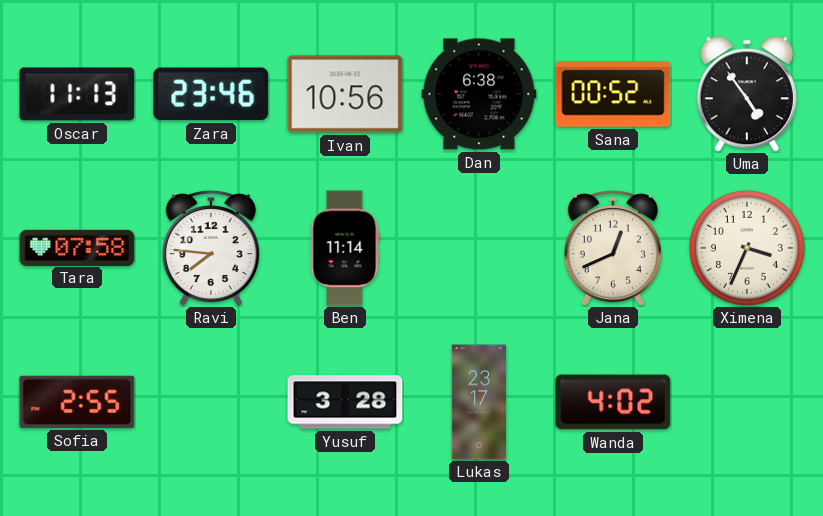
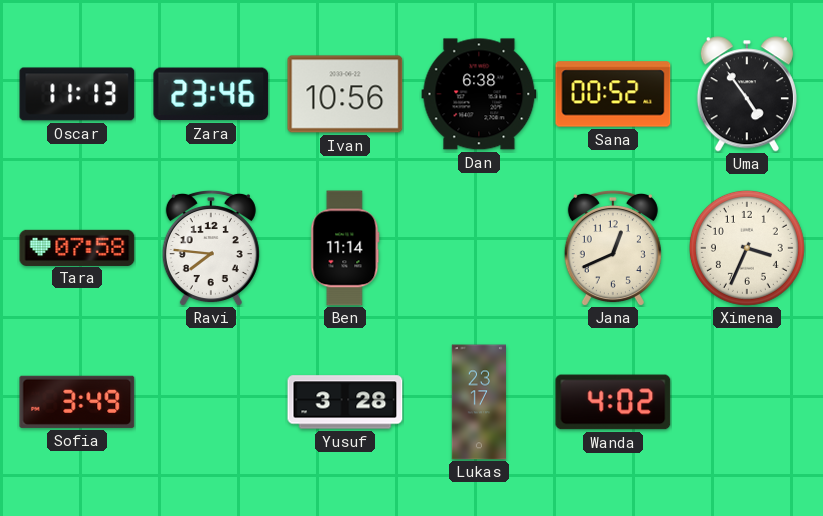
Sofia: 2:55 -> 3:49
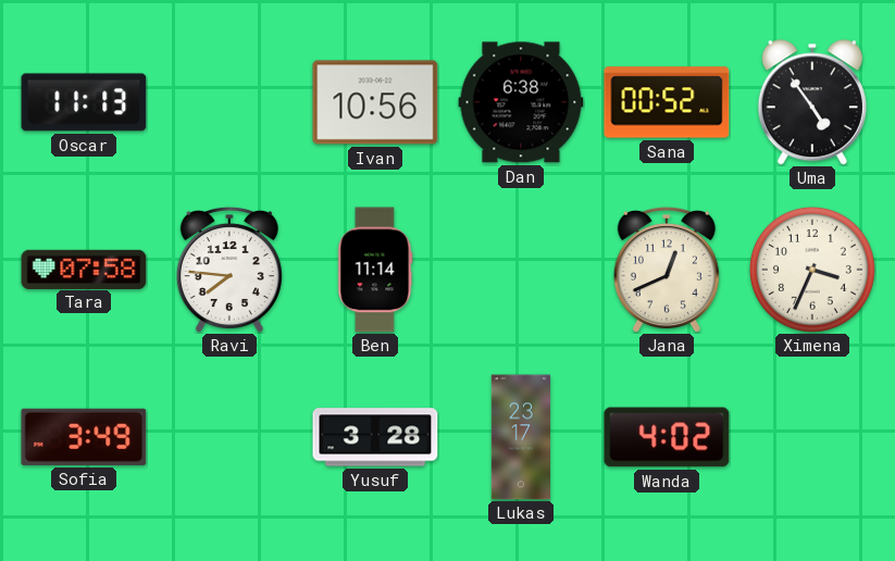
Zara: 23:46 -> none
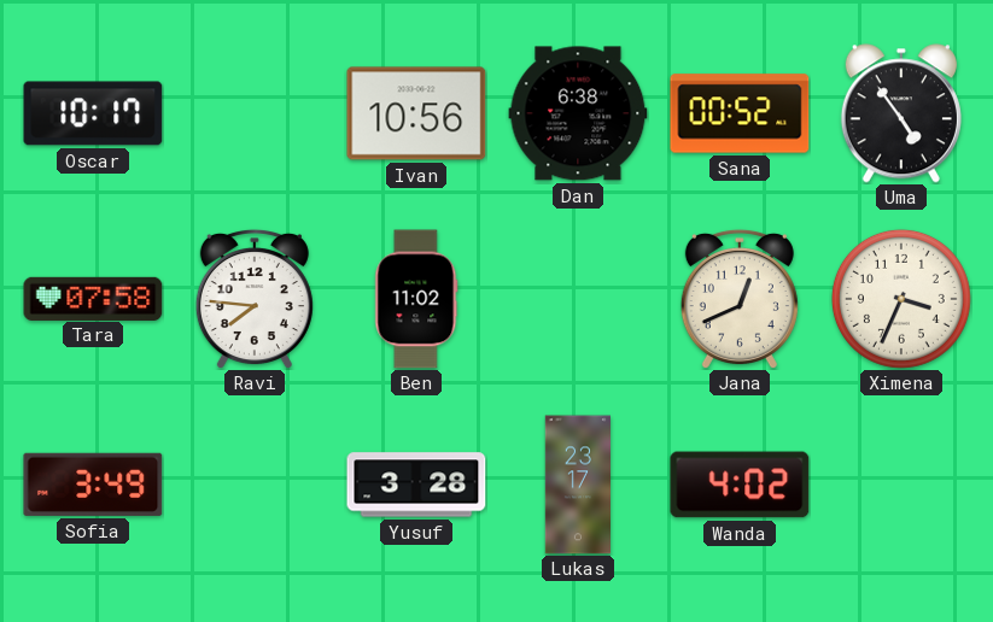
Oscar: 11:13 -> 10:17
Ben: 11:14 -> 11:02
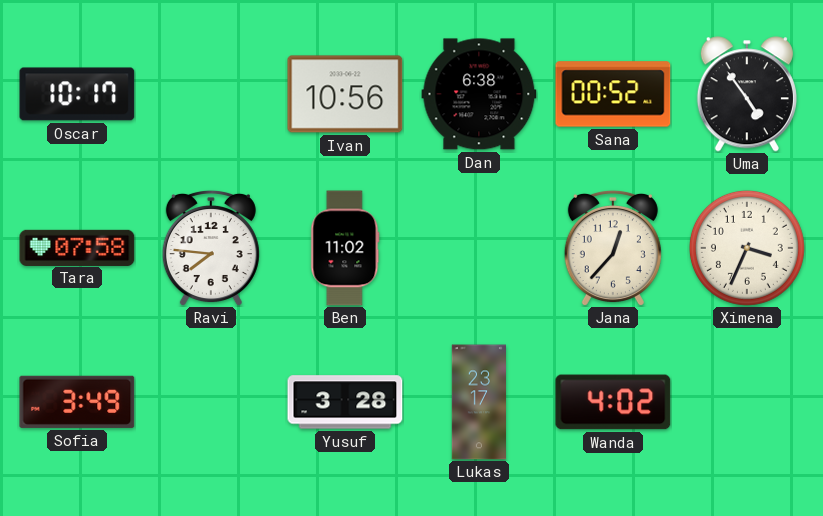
Jana: 12:41 -> 12:37
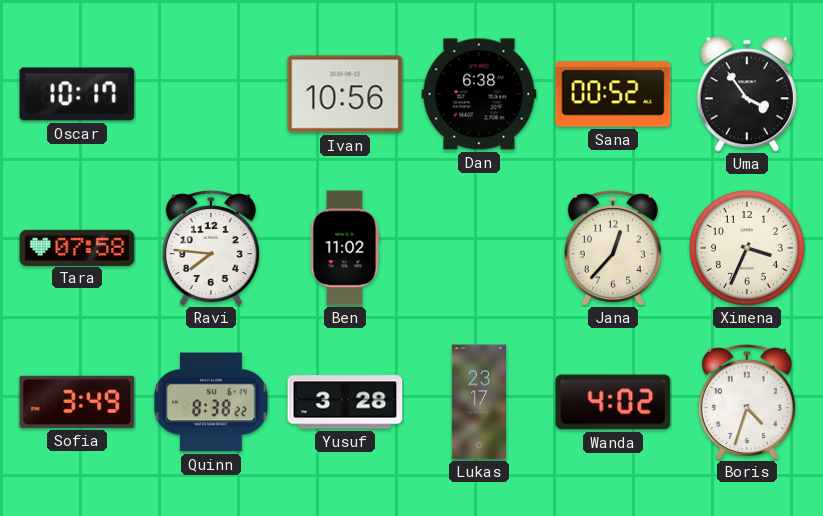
Uma: 4:54 -> 3:54
Quinn: none -> 8:38
Boris: none -> 4:33
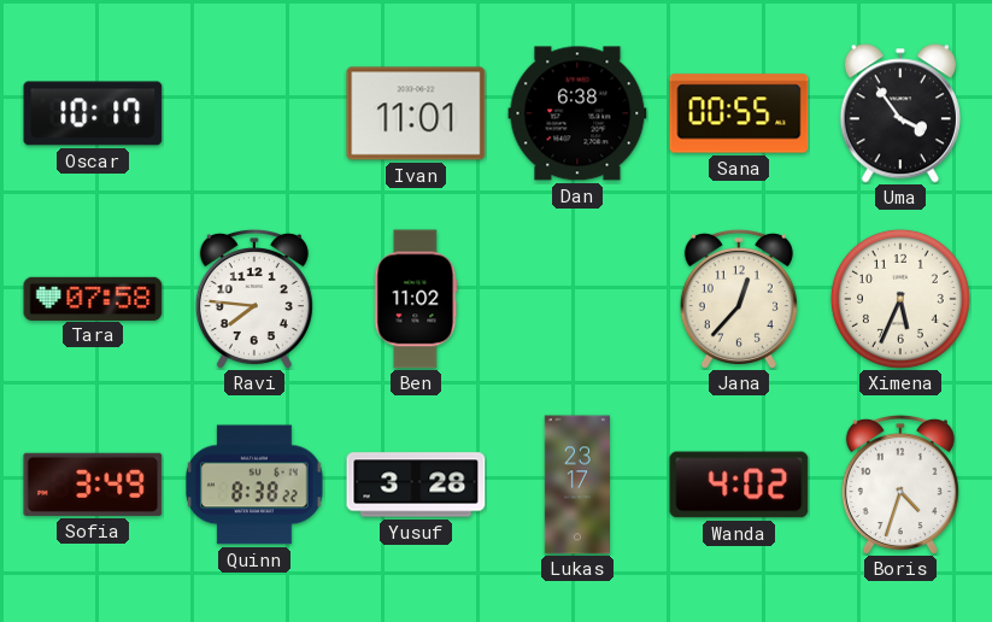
Ivan: 10:56 -> 11:01
Sana: 00:52 -> 00:55
Ximena: 3:34 -> 5:34
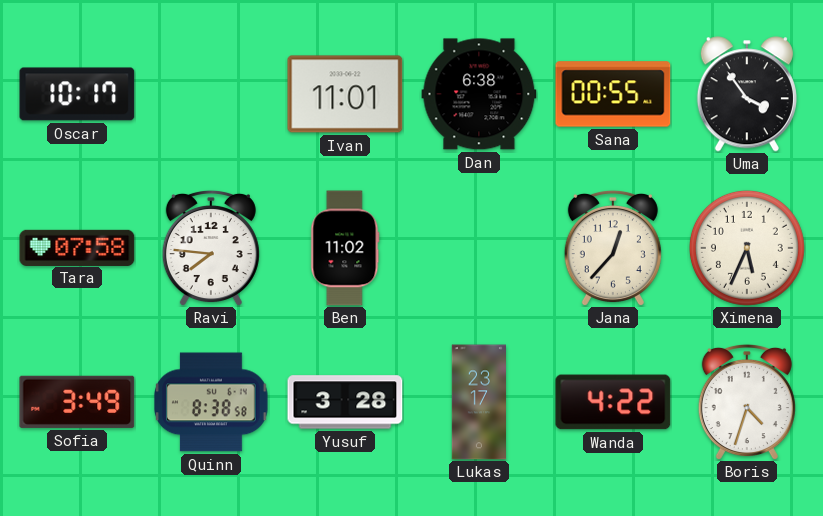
Quinn: 8:38:22 -> 8:38:58
Wanda: 4:02 -> 4:22
